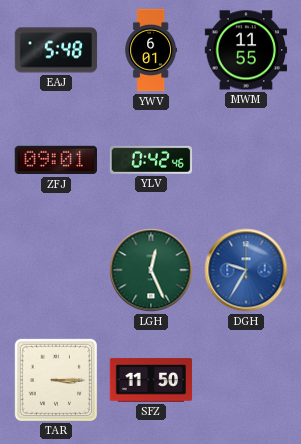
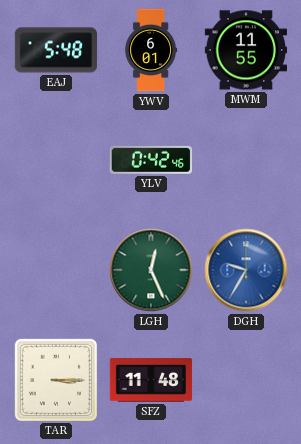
ZFJ: 09:01 -> none
SFZ: 11:50 -> 11:48
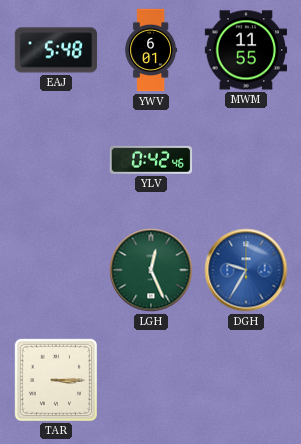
SFZ: 11:48 -> none
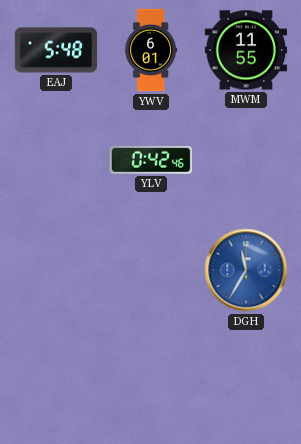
LGH: 12:26 -> none
DGH: 9:35 -> 11:35
TAR: 3:15 -> none
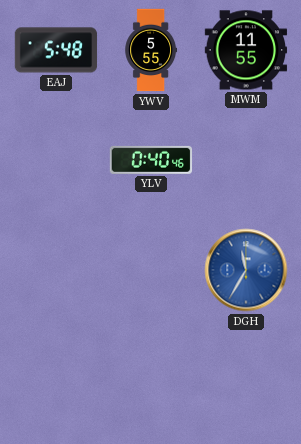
YWV: 6:01 -> 5:55
YLV: 0:42 -> 0:40
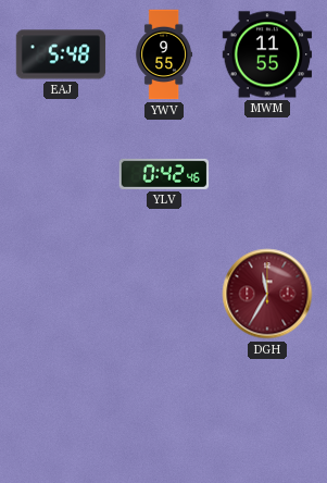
YWV: 5:55 -> 9:55
YLV: 0:40 -> 0:42
DGH dial: blue -> burgundy
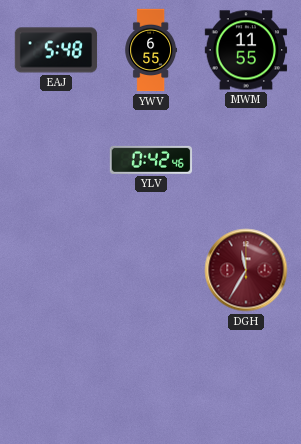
YWV: 9:55 -> 6:55
